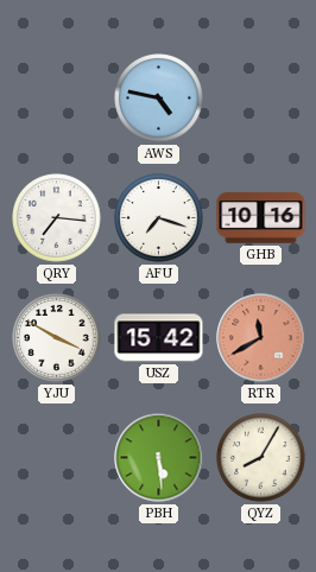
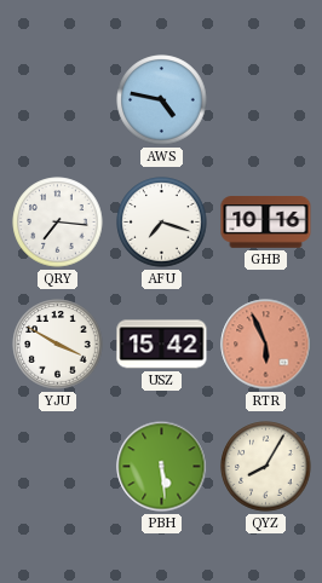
RTR: 11:40 -> 5:56
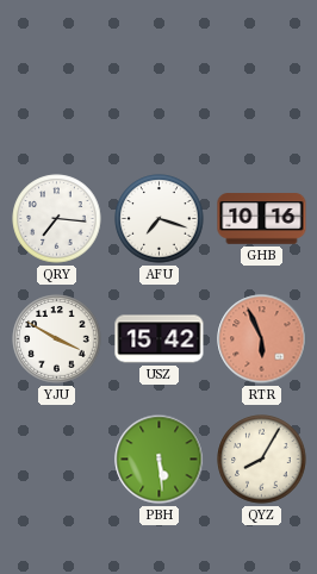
AWS: 4:47 -> none
